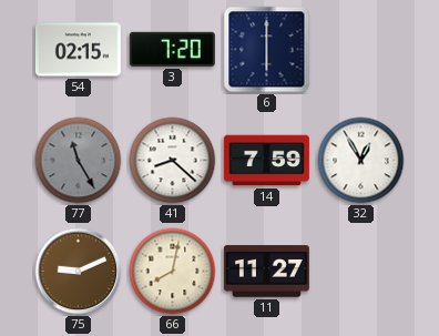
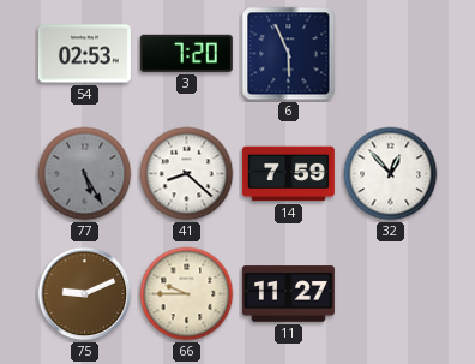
54: 02:15 -> 02:53
6: 6:00 -> 5:56
77: 11:25 -> 5:25
32: 12:55 -> 12:53
66: 8:02 -> 9:45
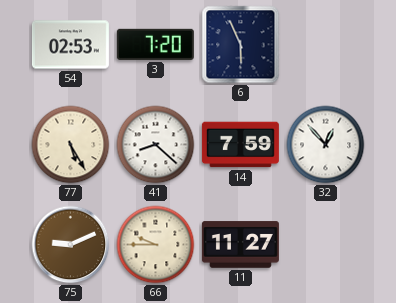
77 dial: grey -> cream
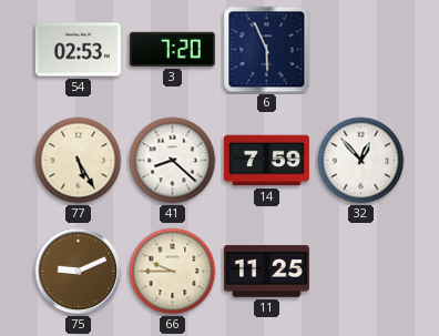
11: 11:27 -> 11:25
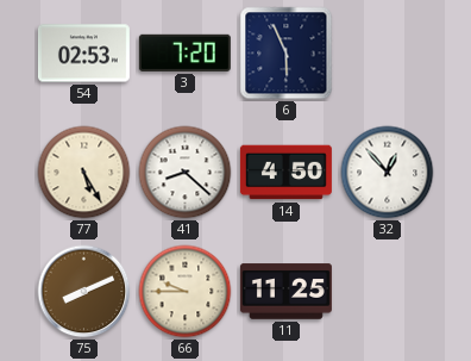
14: 7:59 -> 4:50
75: 9:11 -> 8:11
